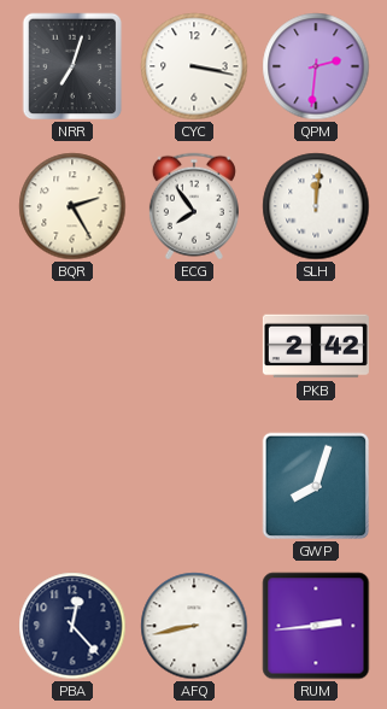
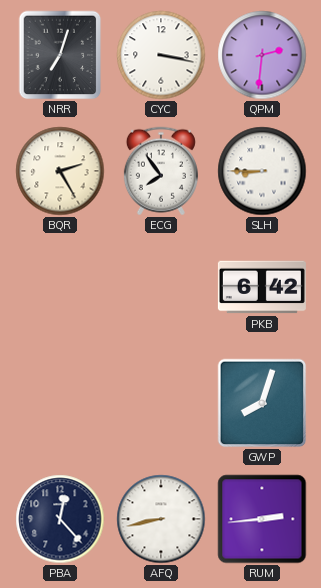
SLH: 12:01 -> 8:45
PKB: 2:42 -> 6:42
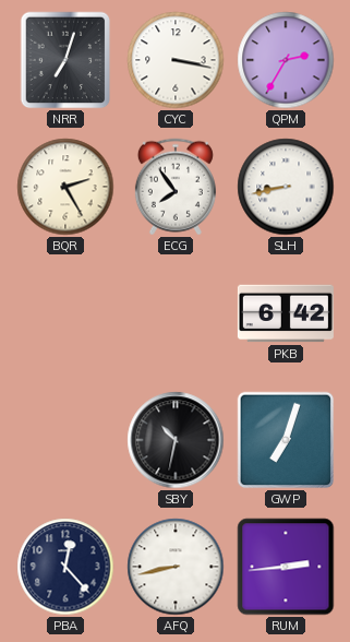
QPM: 2:31 -> 2:35
SLH: 8:45 -> 8:43
SBY: none -> 10:32
GWP: 8:03 -> 7:03
